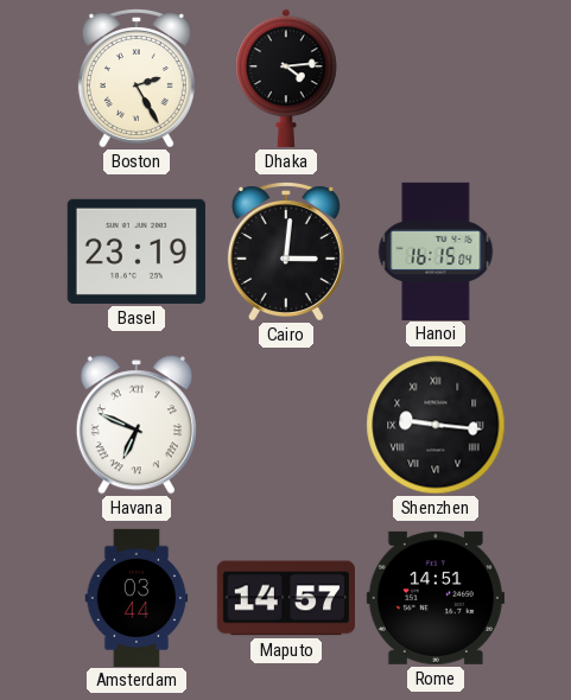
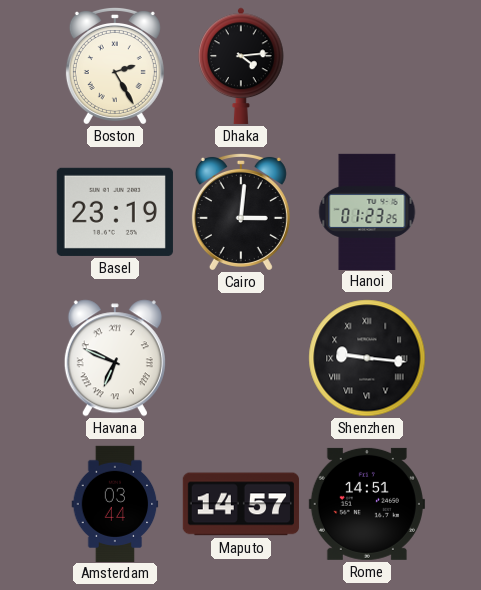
Hanoi: 16:15 -> 01:23
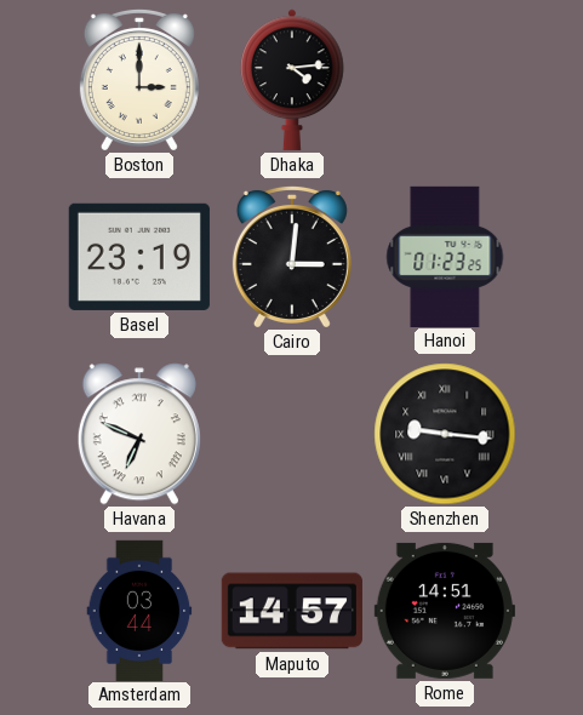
Boston: 2:25 -> 3:00
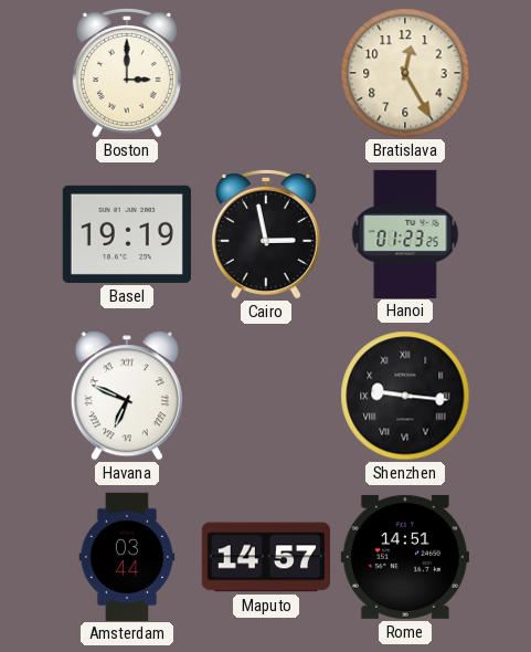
Dhaka: 4:14 -> none
Bratislava: none -> 12:25
Basel: 23:19 -> 19:19
Cairo: 3:01 -> 2:58
